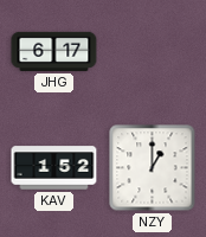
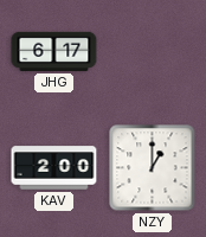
KAV: 1:52 -> 2:00
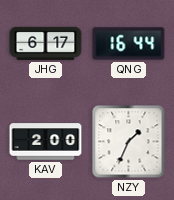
QNG: none -> 16:44
NZY: 1:00 -> 1:34
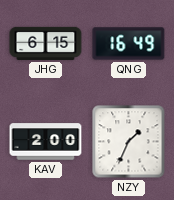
JHG: 6:17 -> 6:15
QNG: 16:44 -> 16:49
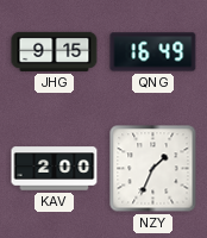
JHG: 6:15 -> 9:15
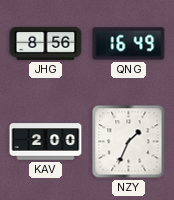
JHG: 9:15 -> 8:56
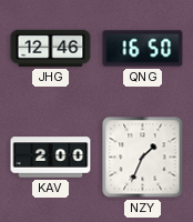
JHG: 8:56 -> 12:46
QNG: 16:49 -> 16:50
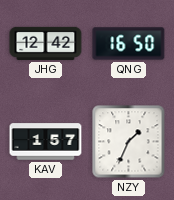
JHG: 12:46 -> 12:42
KAV: 2:00 -> 1:57
